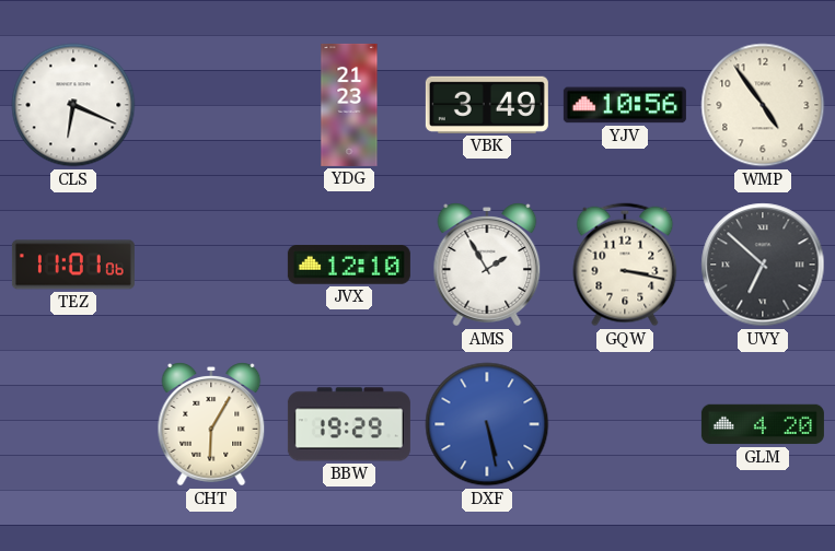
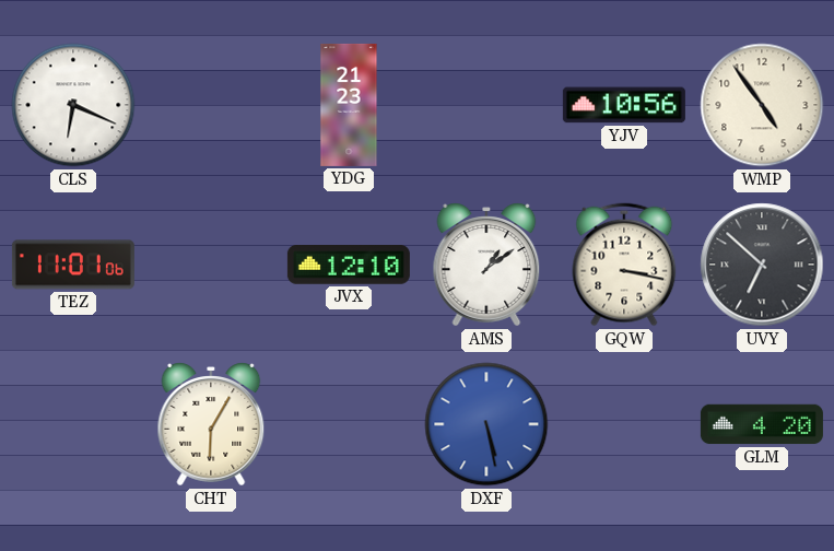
VBK: 3:49 -> none
AMS: 1:55 -> 1:09
BBW: 19:29 -> none
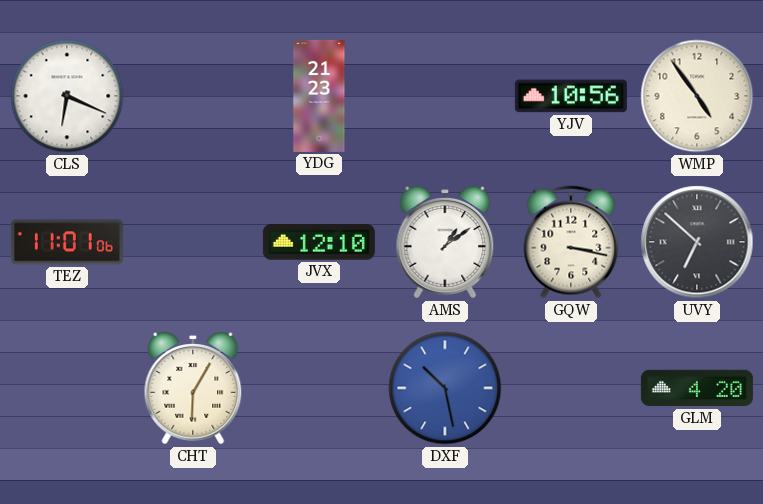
DXF: 5:28 -> 10:28
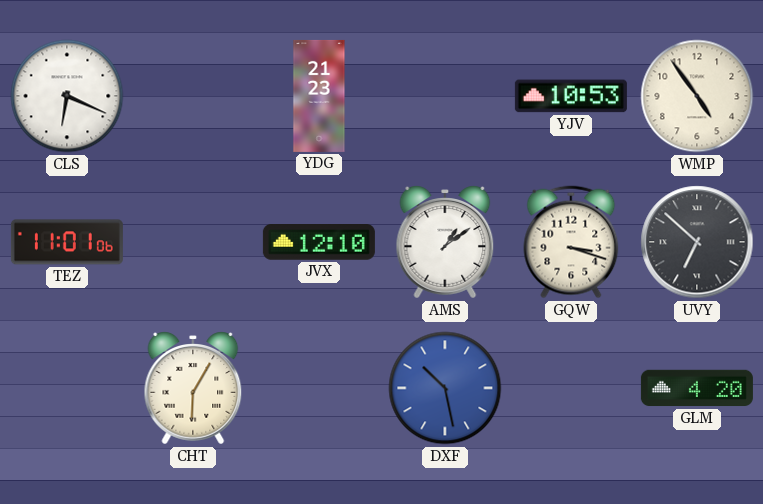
YJV: 10:56 -> 10:53
GQW: 3:17 -> 3:18
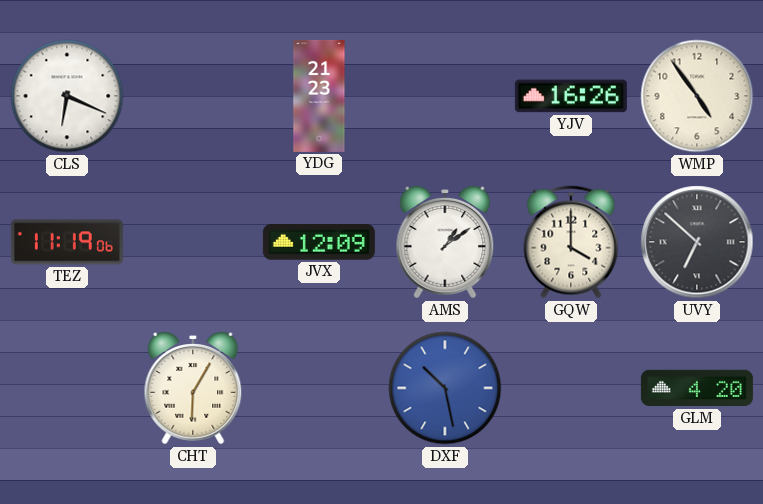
YJV: 10:53 -> 16:26
TEZ: 11:01 -> 11:19
JVX: 12:10 -> 12:09
GQW: 3:18 -> 4:00
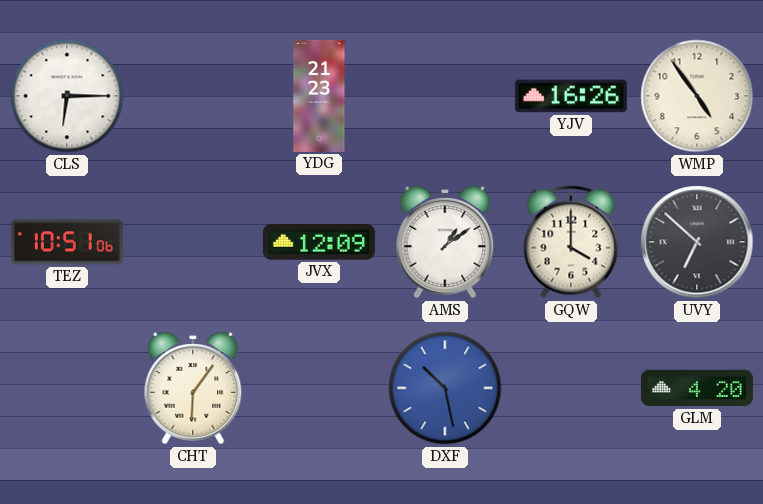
CLS: 6:19 -> 6:15
TEZ: 11:19 -> 10:51
CHT: 6:05 -> 6:06
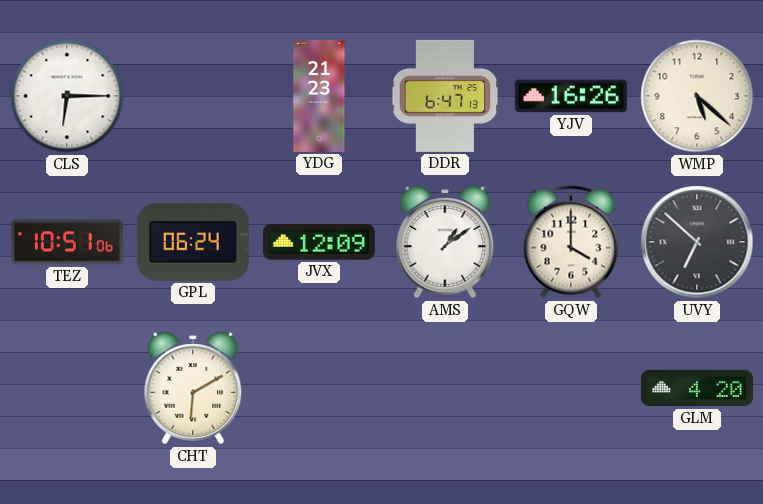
DDR: none -> 6:47
WMP: 4:54 -> 5:22
GPL: none -> 06:24
CHT: 6:06 -> 6:10
DXF: 10:28 -> none
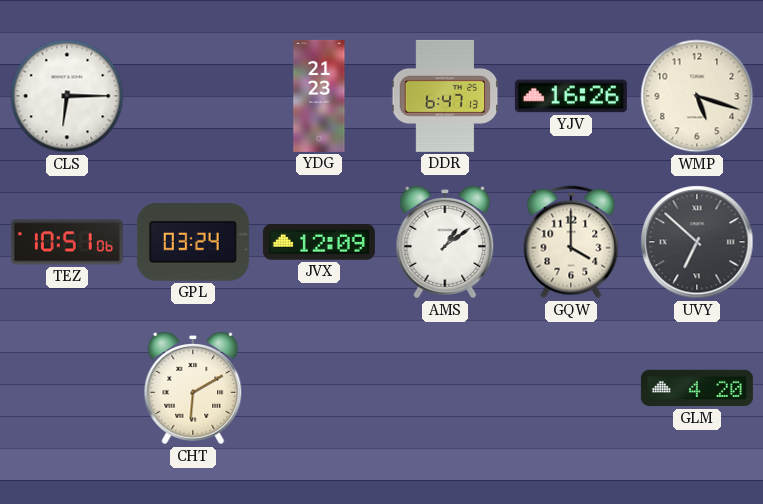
WMP: 5:22 -> 5:18
GPL: 06:24 -> 03:24
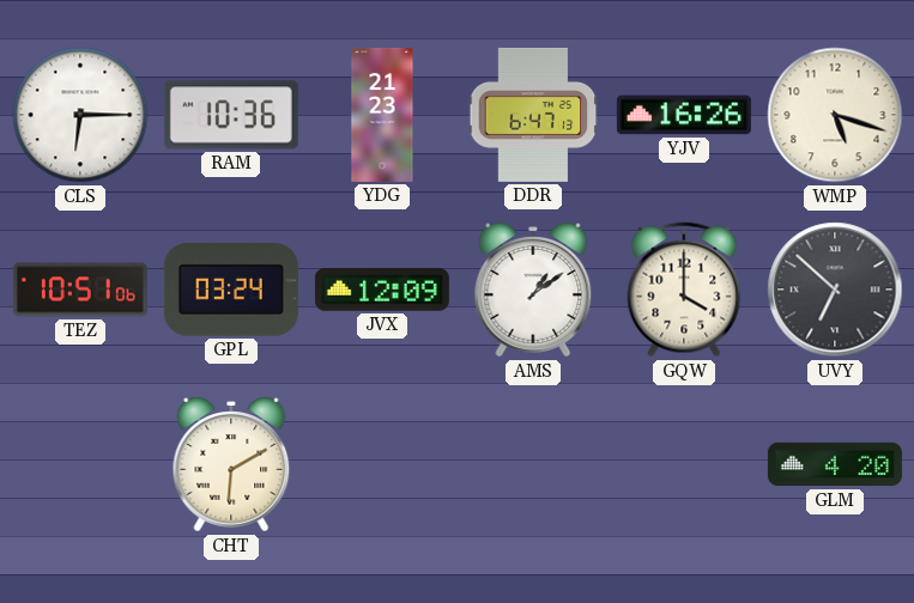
RAM: none -> 10:36
